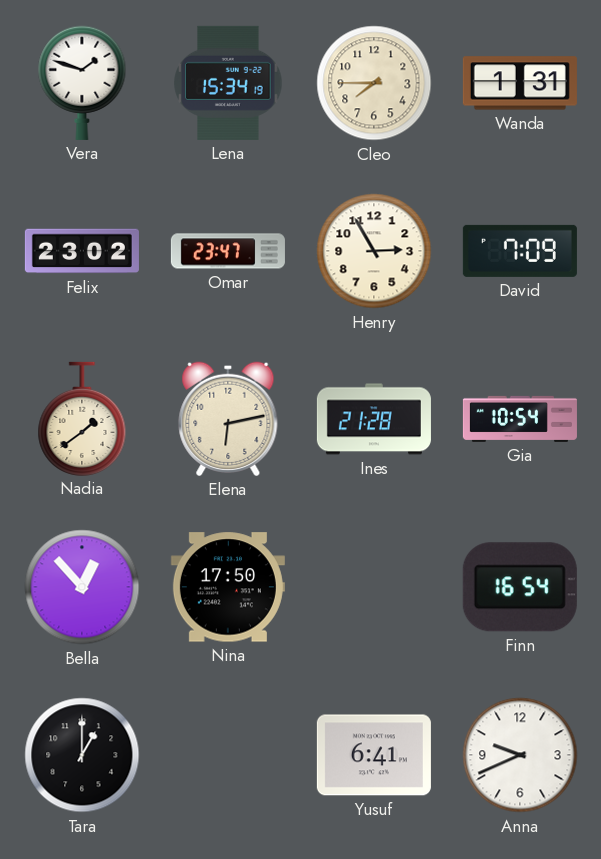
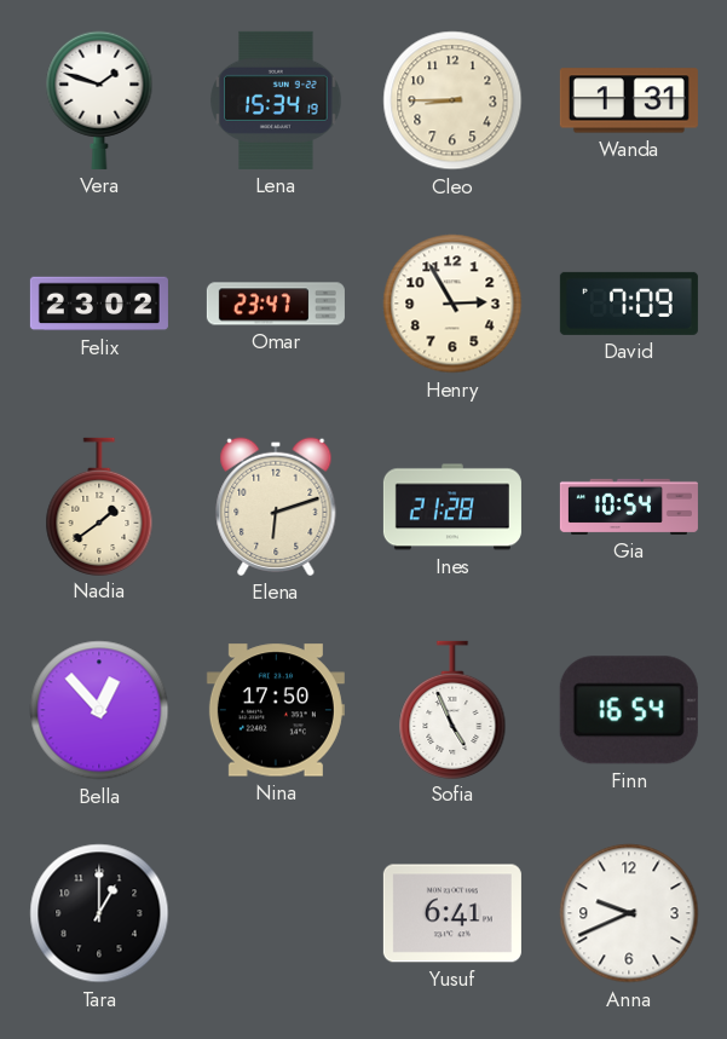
Cleo: 7:45 -> 8:45
Elena: 6:13 -> 6:12
Sofia: none -> 4:56
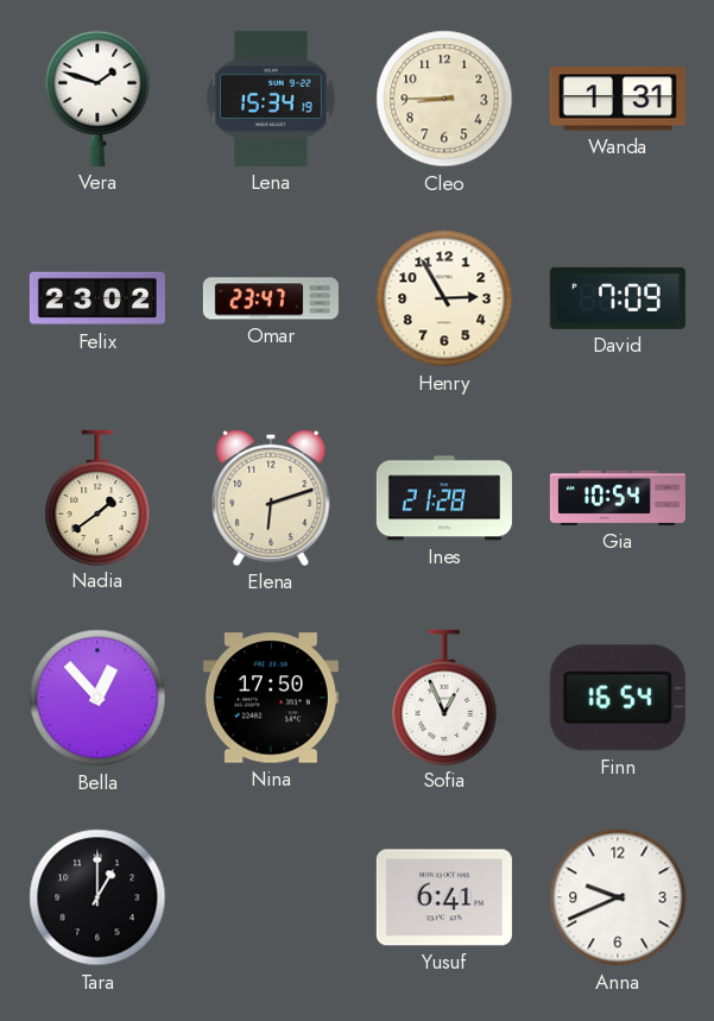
Sofia: 4:56 -> 12:56
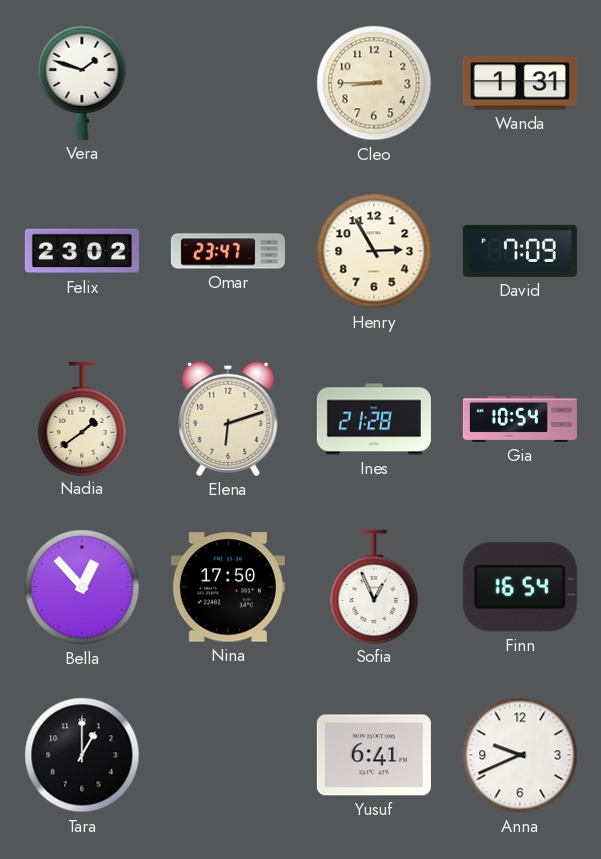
Lena: 15:34 -> none
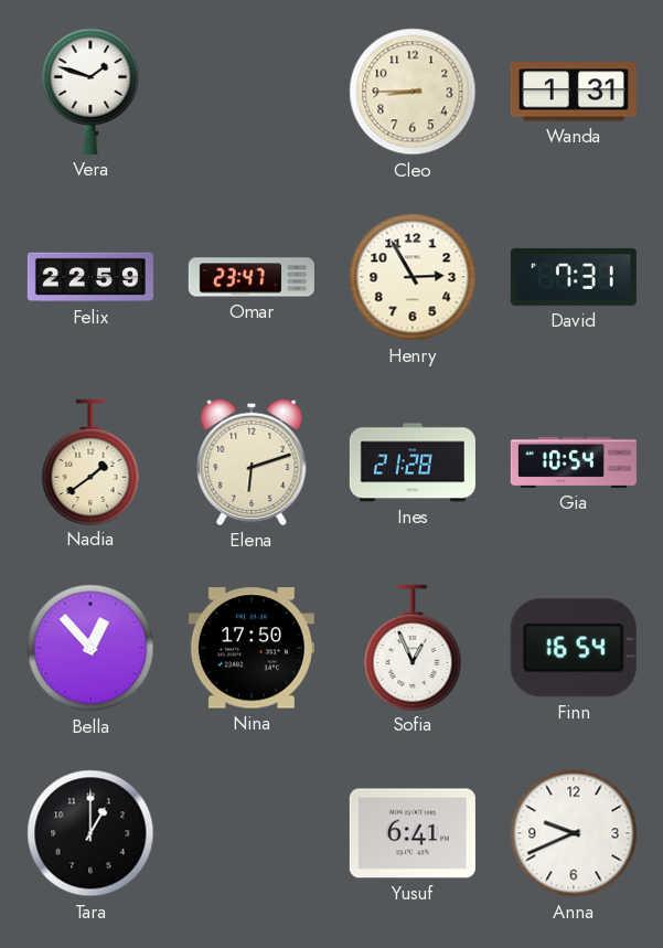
Felix: 23:02 -> 22:59
David: 7:09 -> 7:31
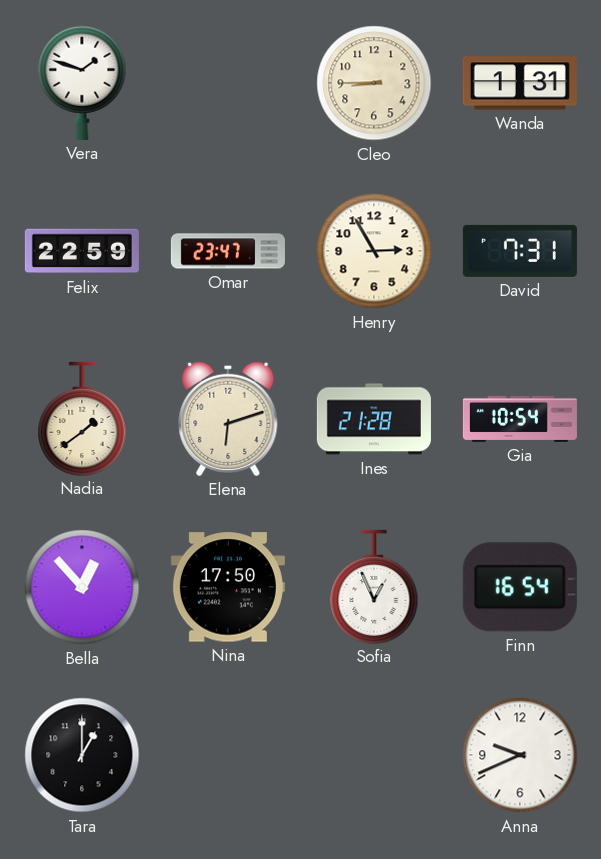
Yusuf: 6:41 -> none
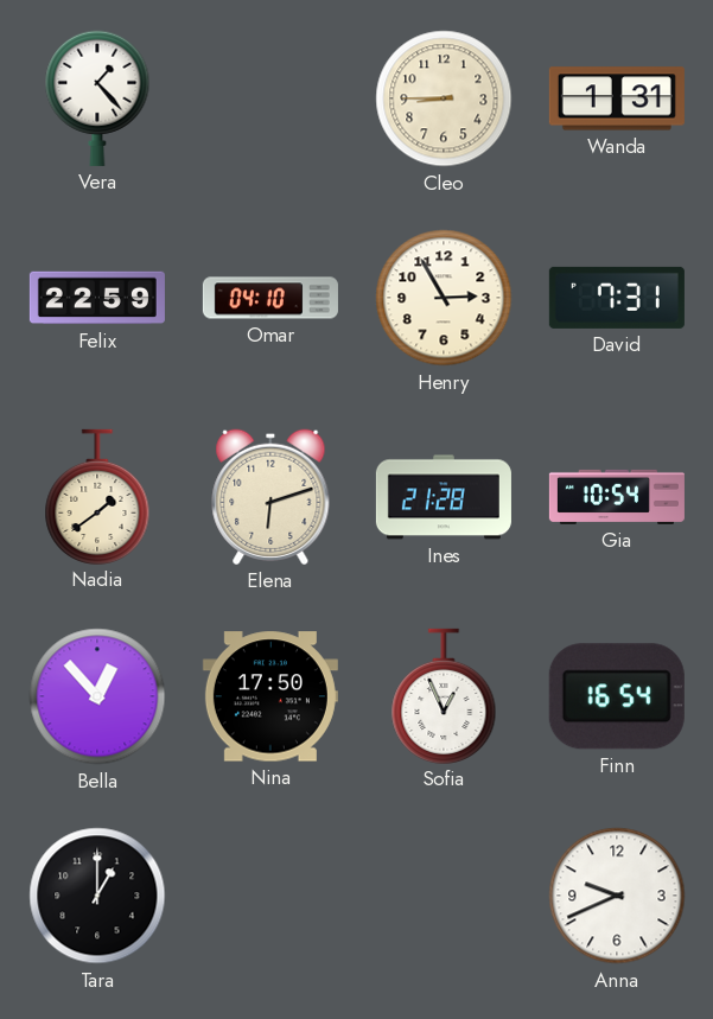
Vera: 1:48 -> 1:23
Omar: 23:47 -> 04:10
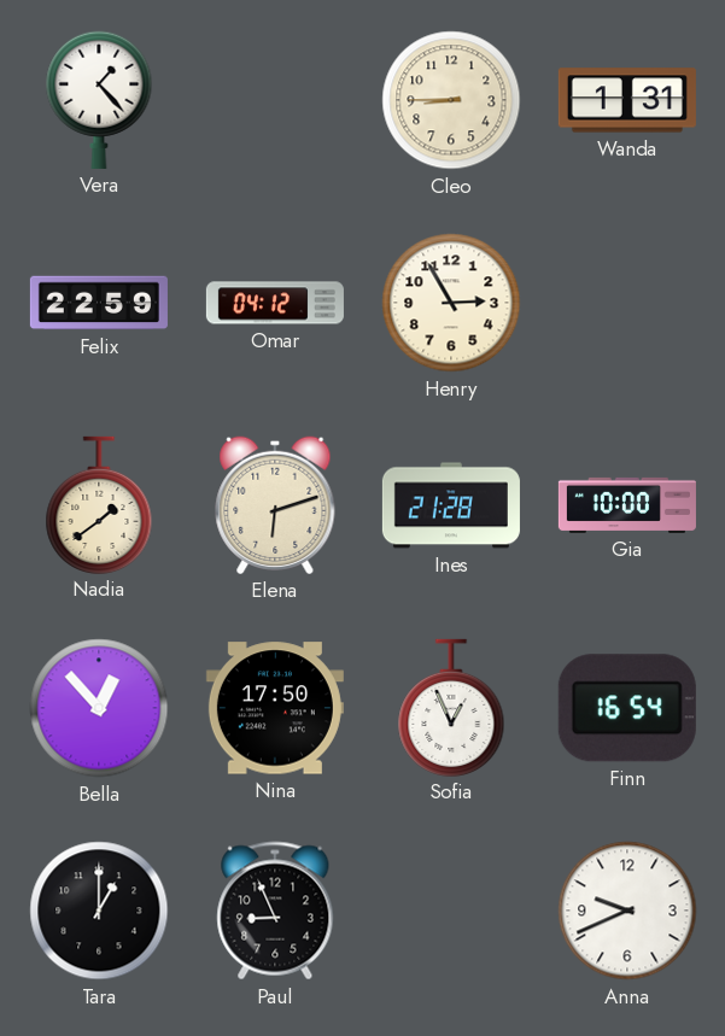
Omar: 04:10 -> 04:12
David: 7:31 -> none
Gia: 10:54 -> 10:00
Paul: none -> 8:56
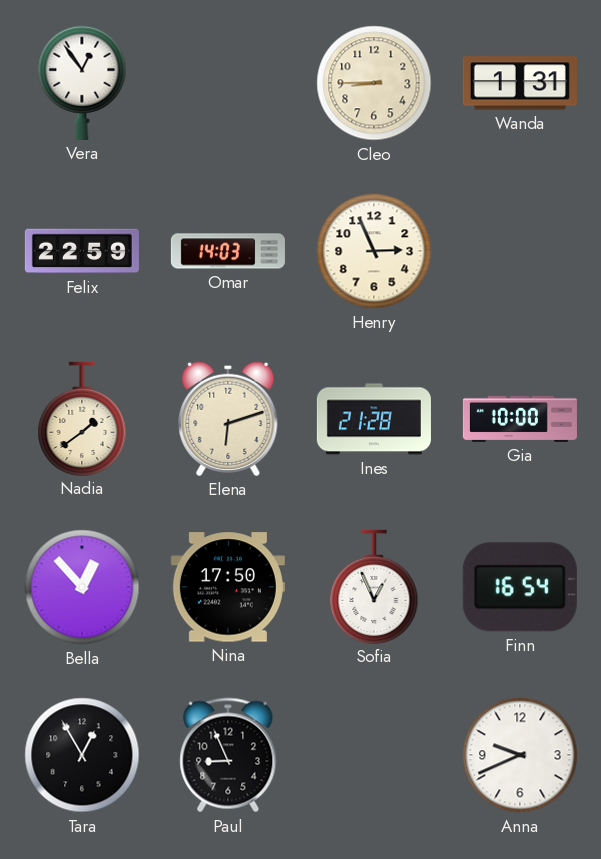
Vera: 1:23 -> 12:54
Omar: 04:12 -> 14:03
Henry: 2:55 -> 2:56
Tara: 1:00 -> 12:55
